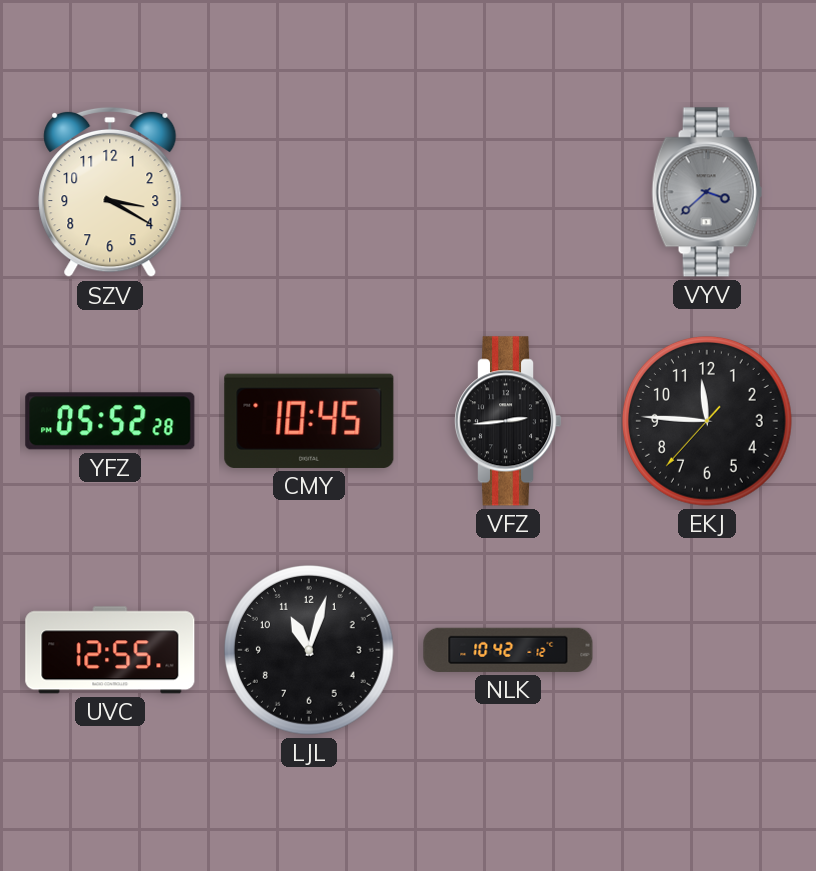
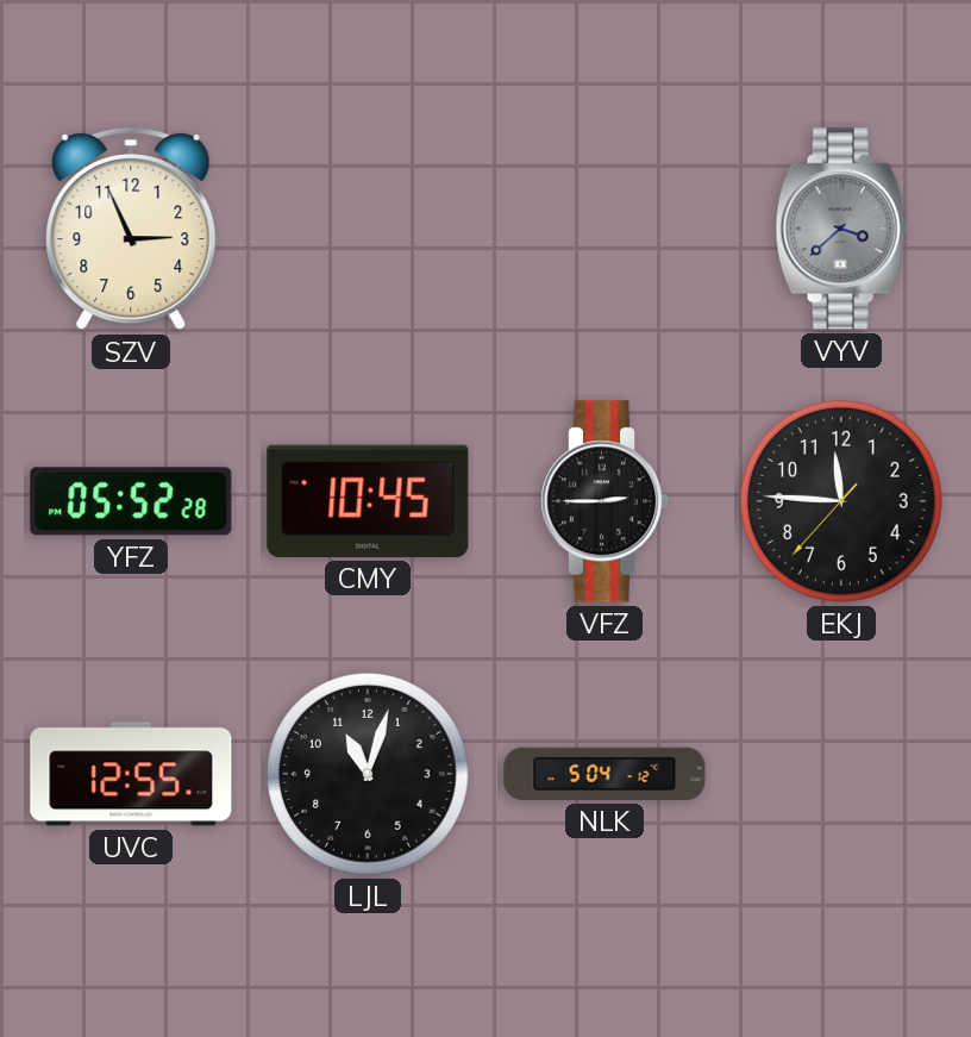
SZV: 3:20 -> 2:56
VFZ: 2:44 -> 2:45
NLK: 10:42 -> 5:04
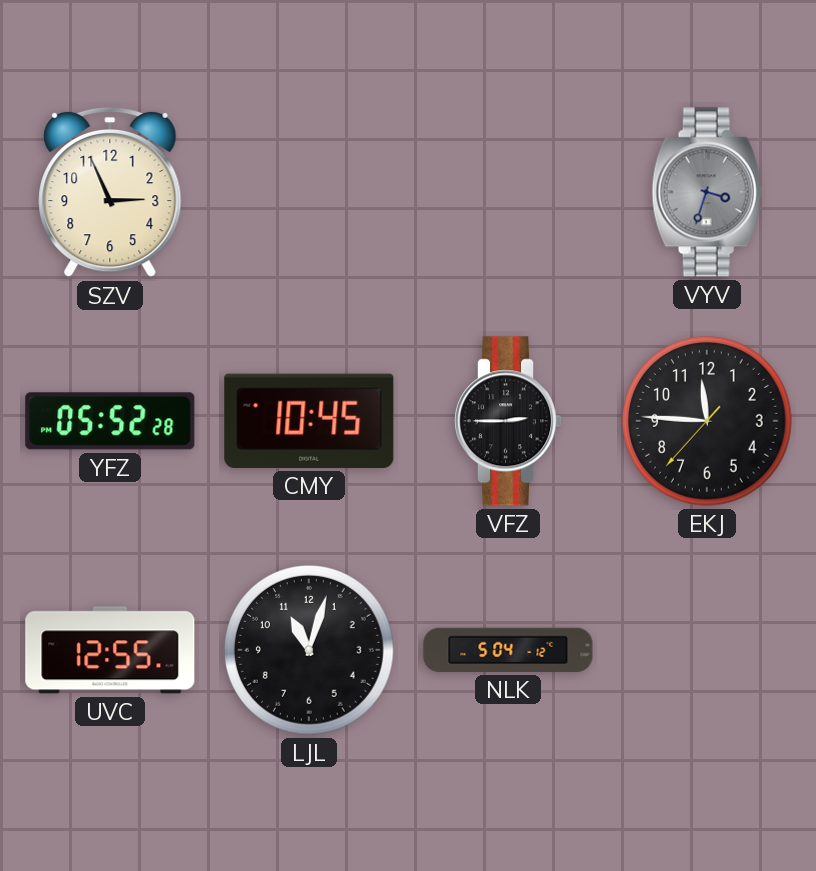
VYV: 3:38 -> 3:33
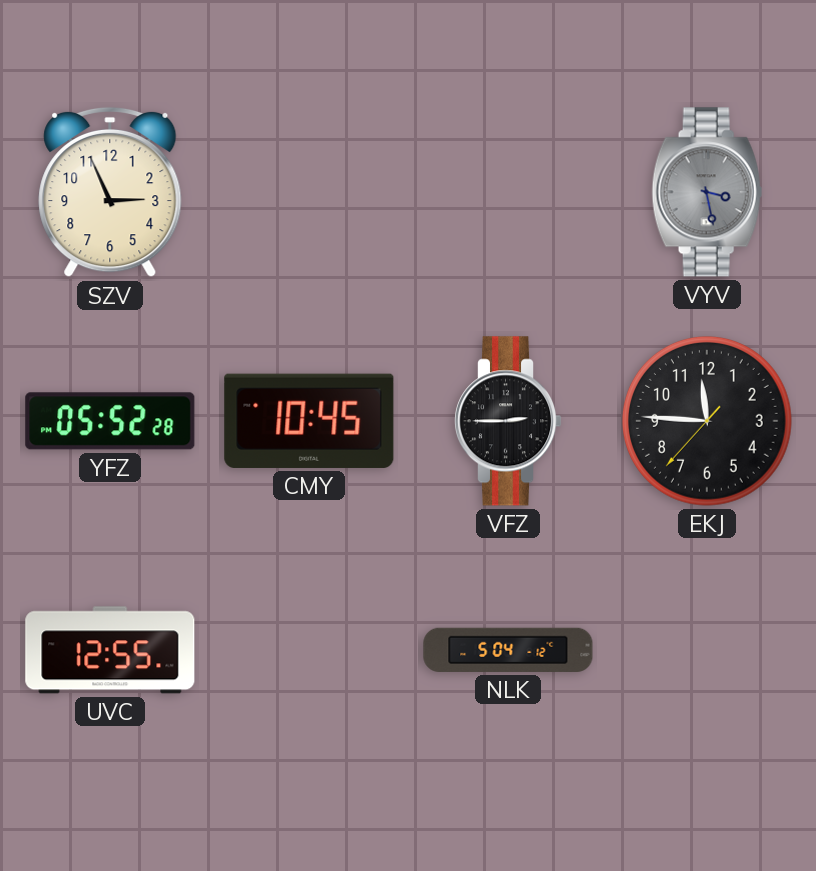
VYV: 3:33 -> 3:28
LJL: 11:03 -> none
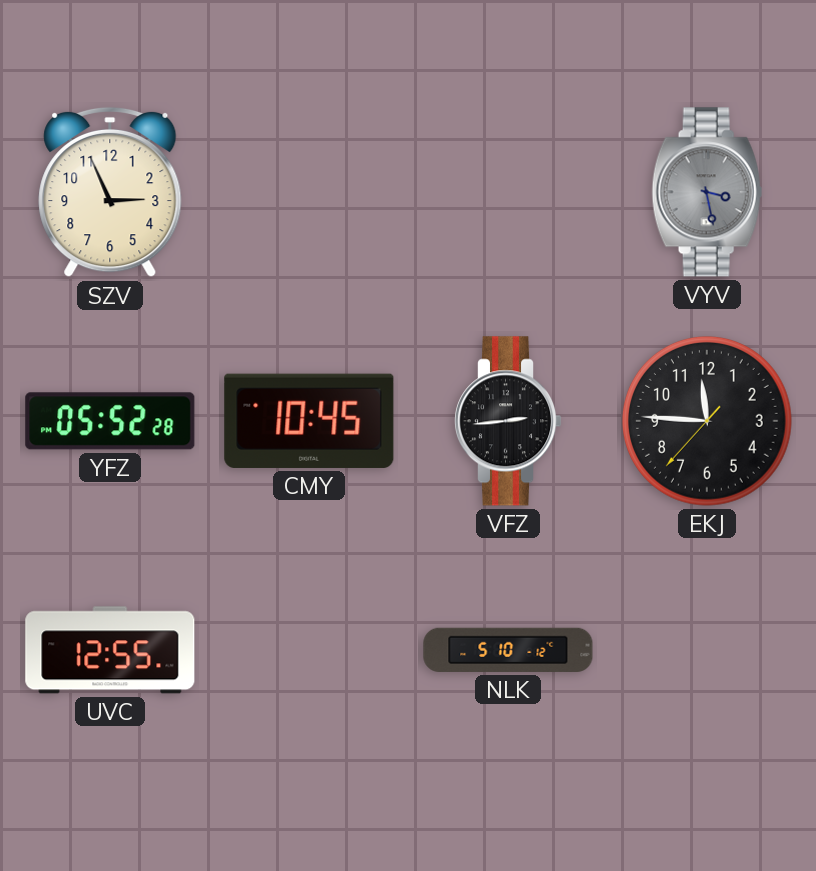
VFZ: 2:45 -> 2:44
NLK: 5:04 -> 5:10
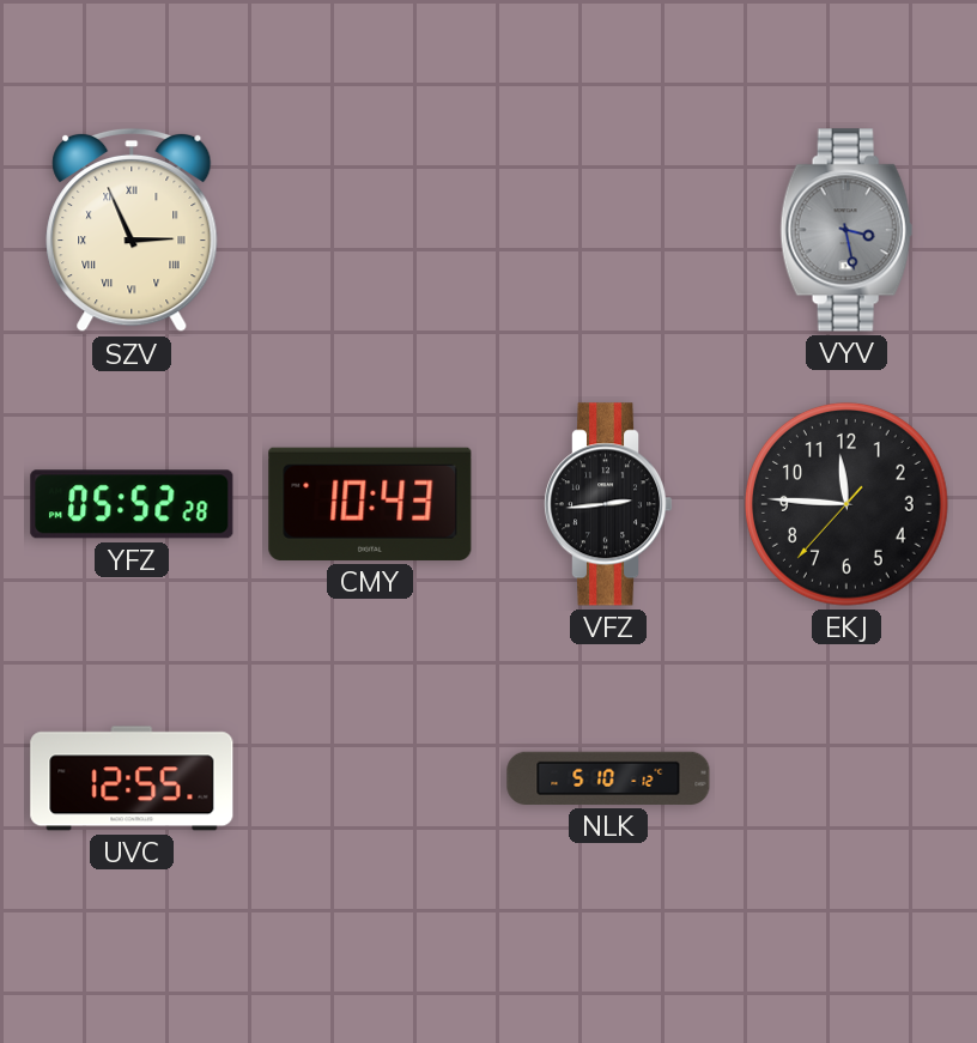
SZV numerals: Arabic -> Roman
CMY: 10:45 -> 10:43
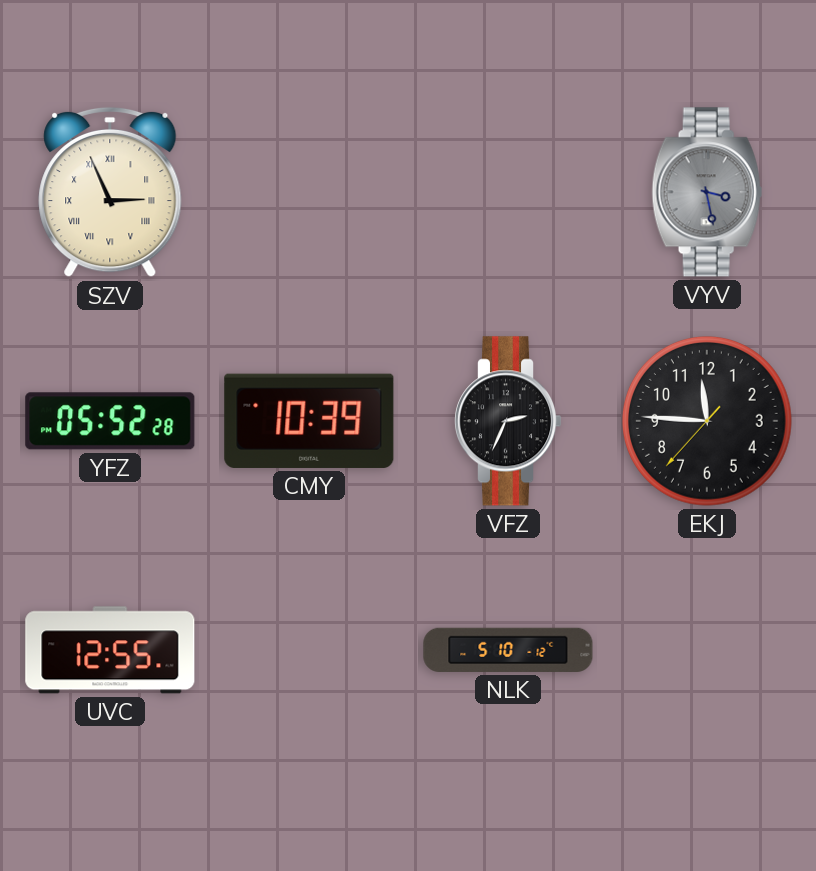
CMY: 10:43 -> 10:39
VFZ: 2:44 -> 2:34
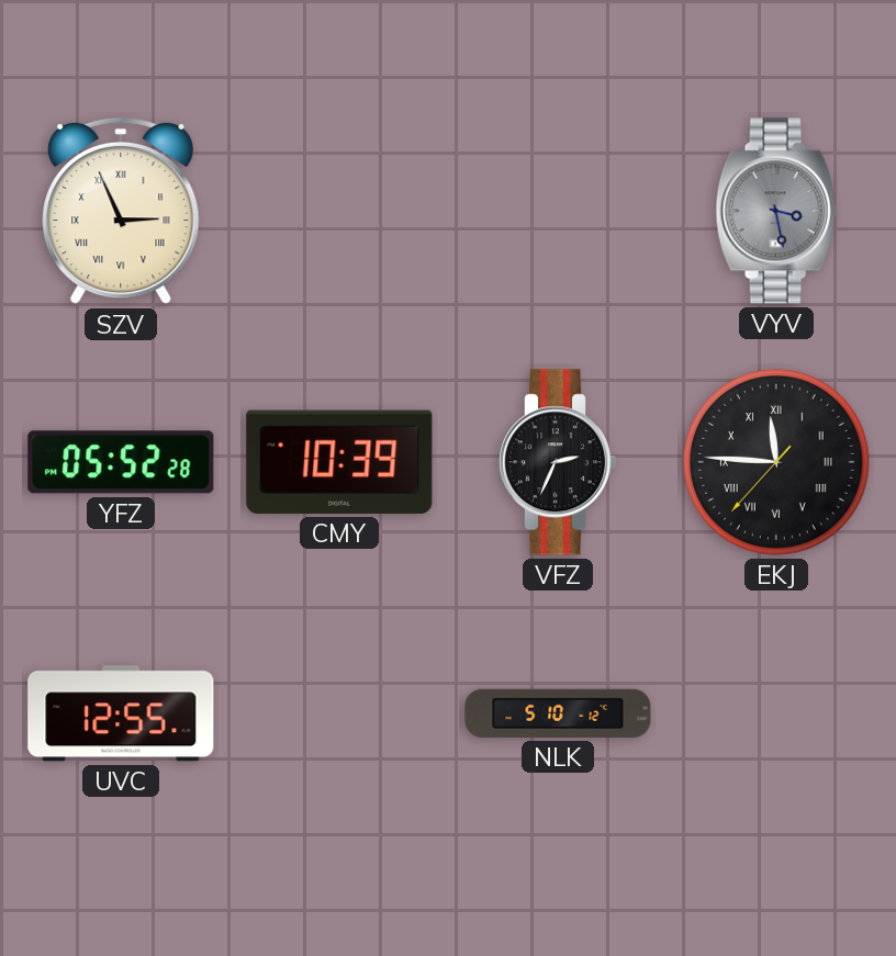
EKJ numerals: Arabic -> Roman
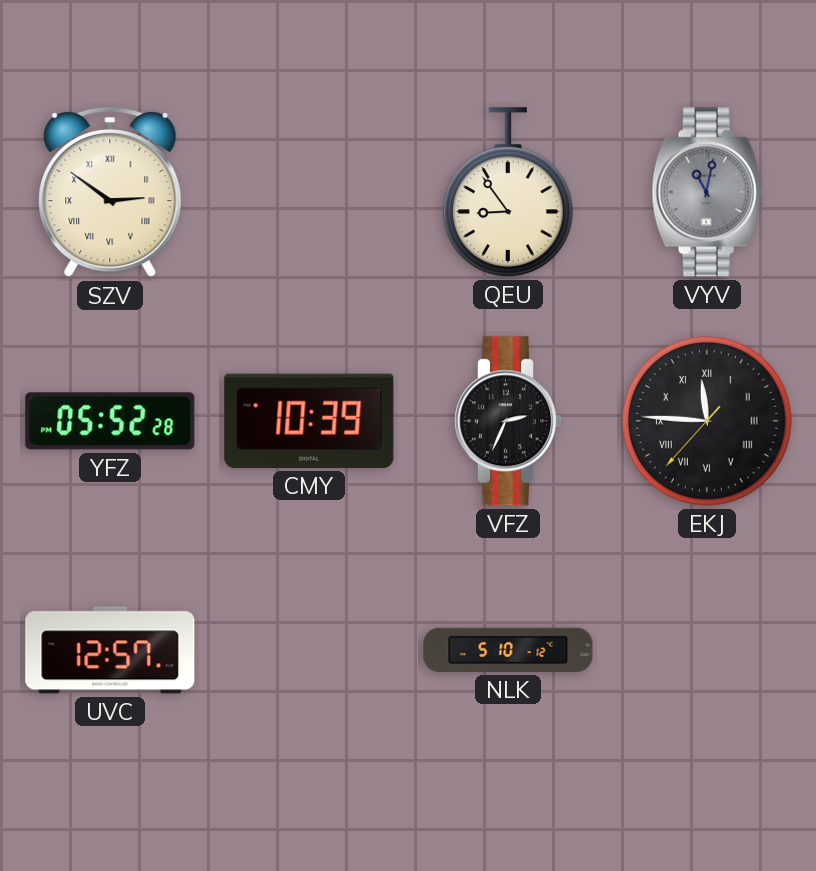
SZV: 2:56 -> 2:51
QEU: none -> 8:54
VYV: 3:28 -> 11:02
UVC: 12:55 -> 12:57
